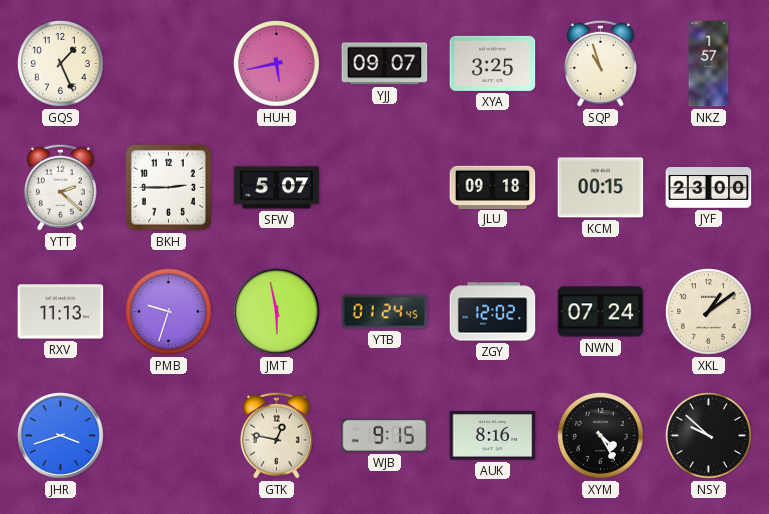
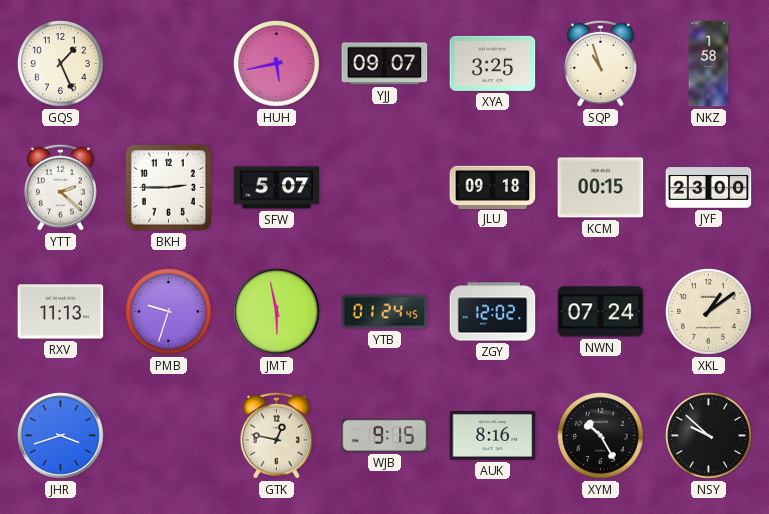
NKZ: 1:57 -> 1:58
XYM: 4:25 -> 10:25
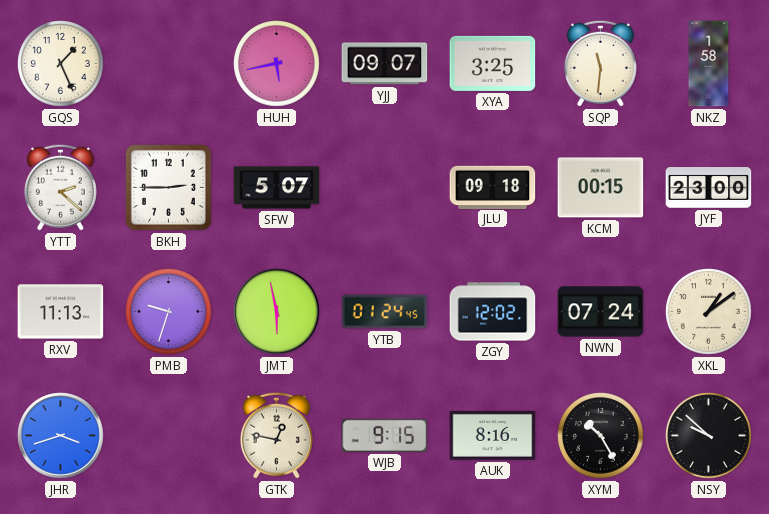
SQP: 10:57 -> 11:31
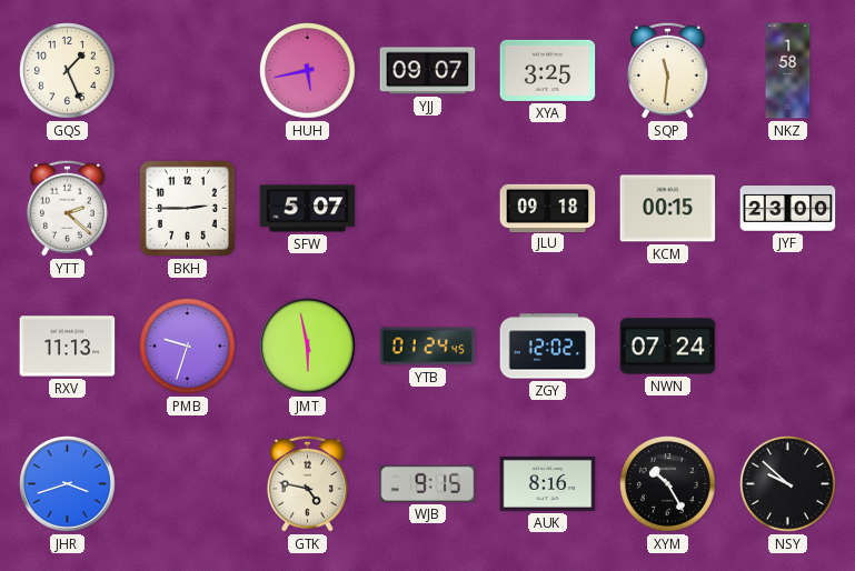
XKL: 1:09 -> none
GTK: 12:47 -> 4:47
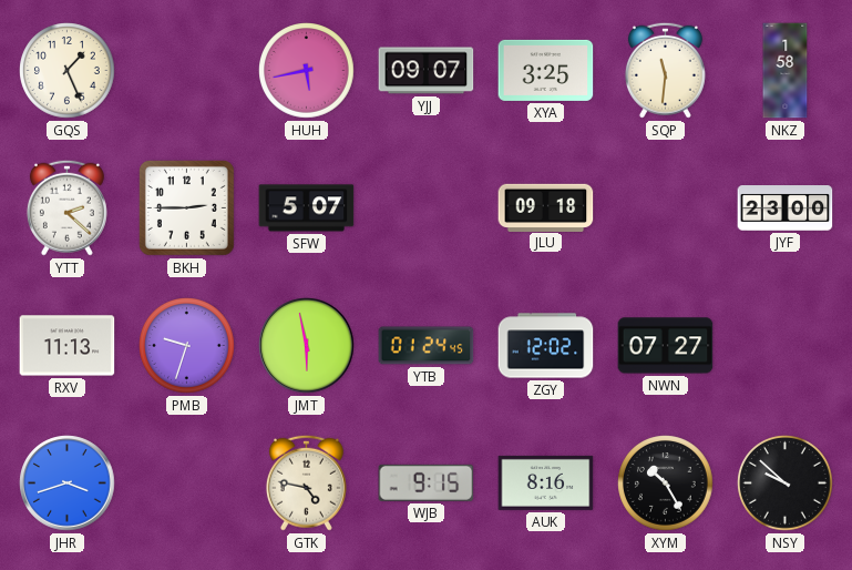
KCM: 00:15 -> none
NWN: 07:24 -> 07:27
